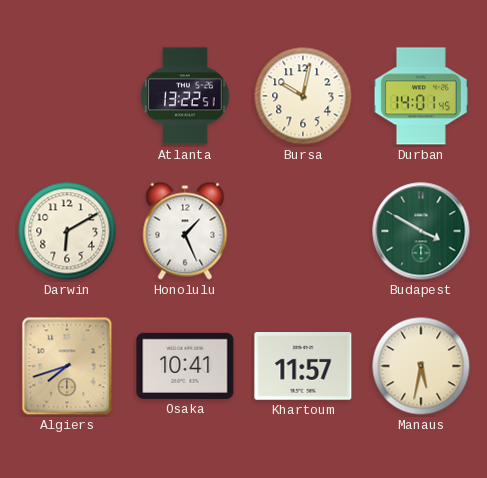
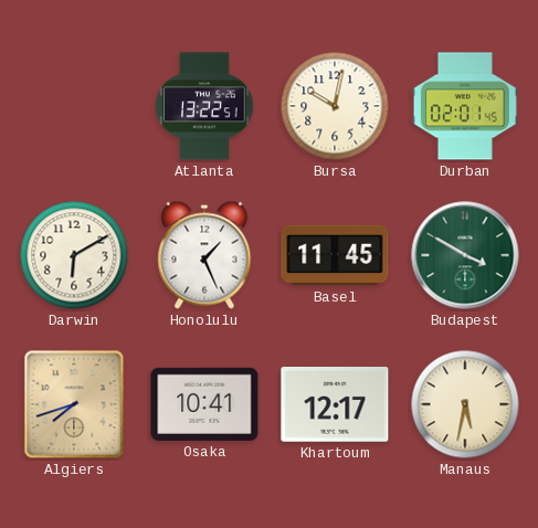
Durban: 14:01 -> 02:01
Basel: none -> 11:45
Khartoum: 11:57 -> 12:17
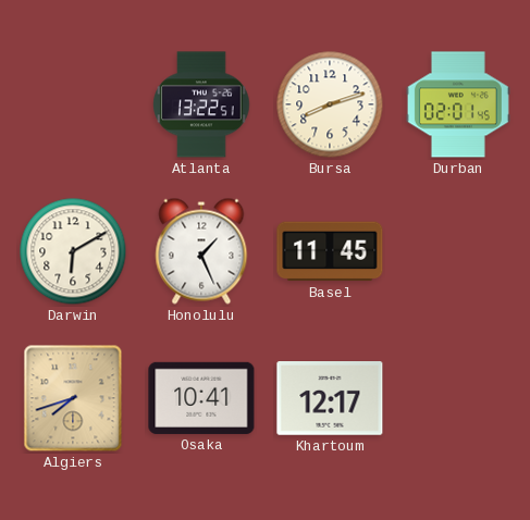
Bursa: 10:02 -> 8:12
Budapest: 3:50 -> none
Manaus: 5:32 -> none
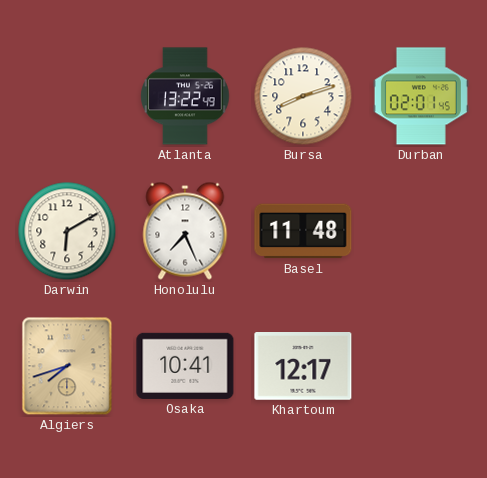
Atlanta: 13:22:51 -> 13:22:49
Honolulu: 1:26 -> 7:26
Basel: 11:45 -> 11:48
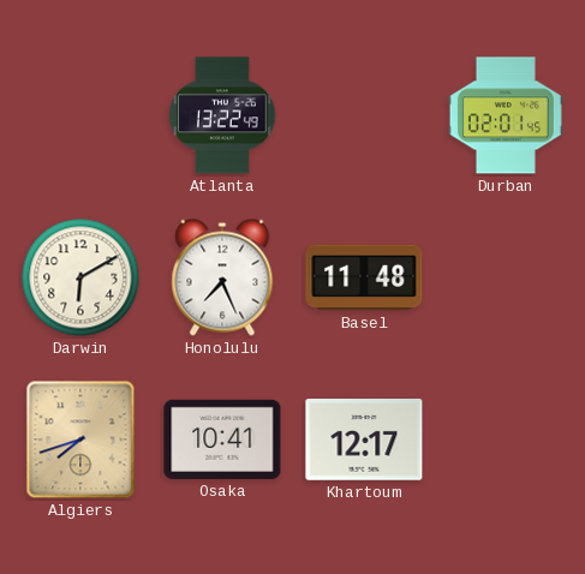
Bursa: 8:12 -> none
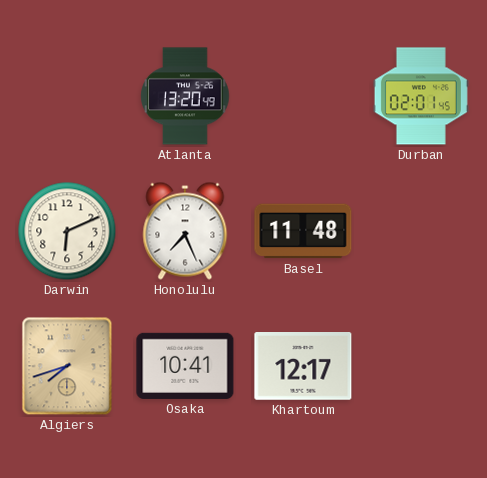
Atlanta: 13:22 -> 13:20
Darwin: 6:10 -> 6:11
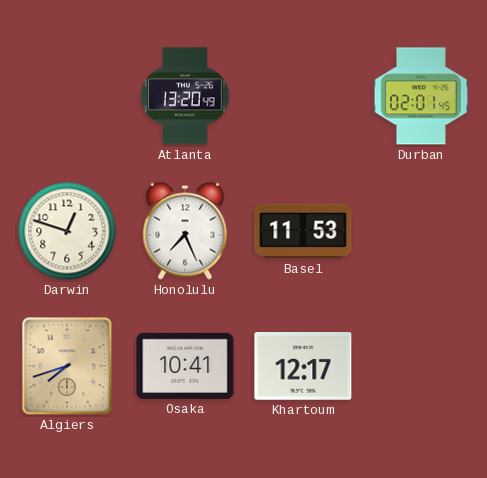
Darwin: 6:11 -> 12:48
Basel: 11:48 -> 11:53
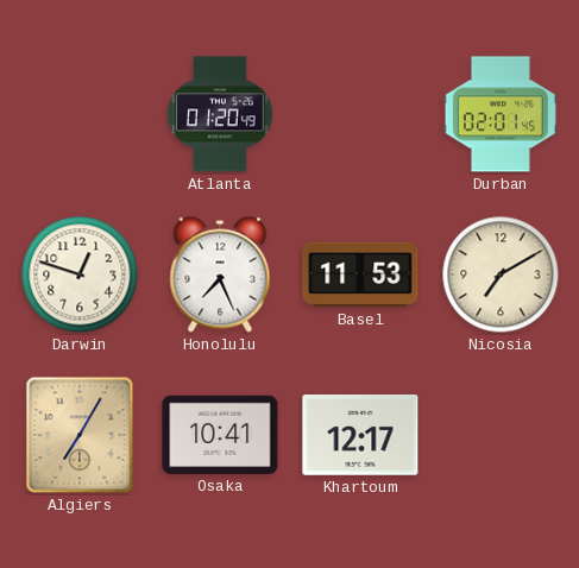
Atlanta: 13:20 -> 01:20
Nicosia: none -> 7:10
Algiers: 7:42 -> 7:05
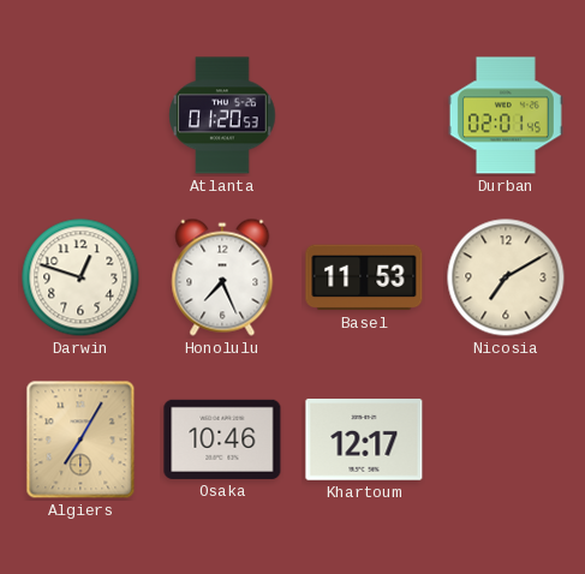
Atlanta: 01:20:49 -> 01:20:53
Osaka: 10:41 -> 10:46
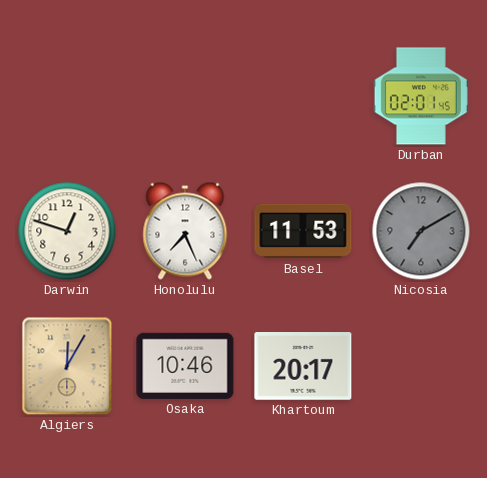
Atlanta: 01:20 -> none
Nicosia dial: cream -> grey
Algiers: 7:05 -> 12:05
Khartoum: 12:17 -> 20:17
